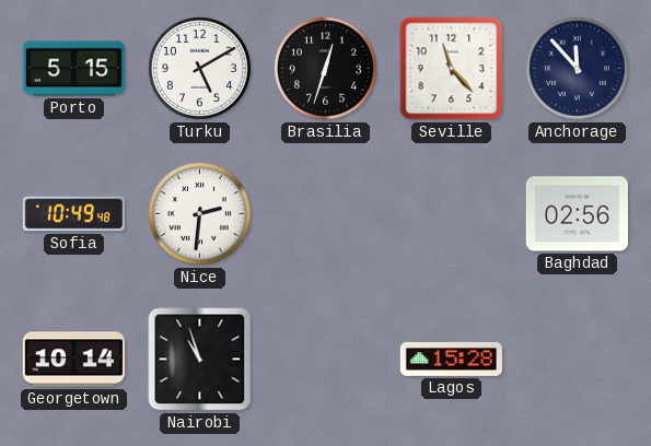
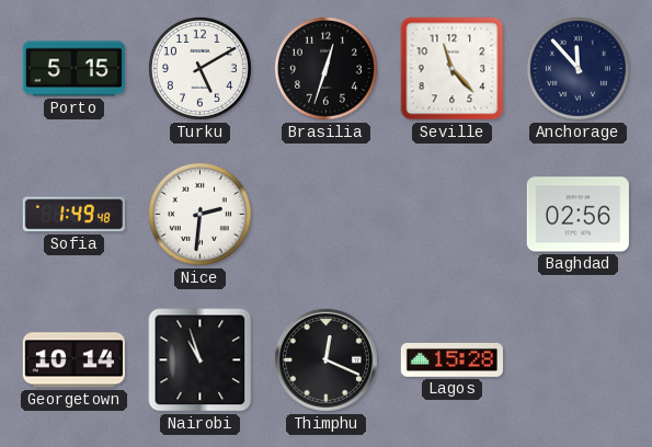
Sofia: 10:49 -> 1:49
Thimphu: none -> 12:19
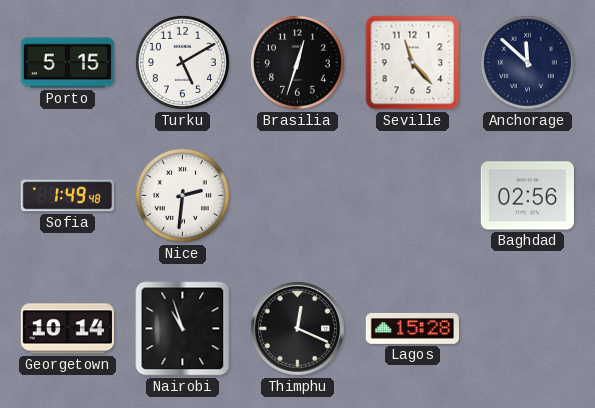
Anchorage: 11:53 -> 11:52
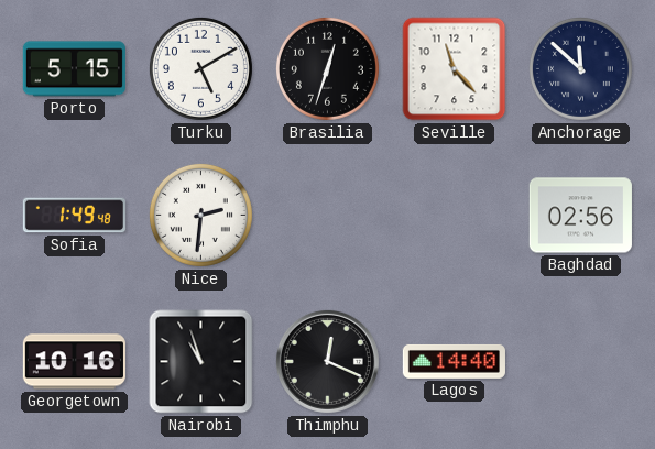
Georgetown: 10:14 -> 10:16
Lagos: 15:28 -> 14:40
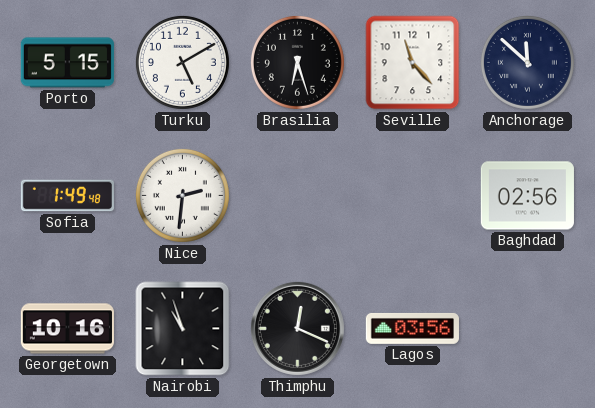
Brasilia: 12:33 -> 6:27
Lagos: 14:40 -> 03:56
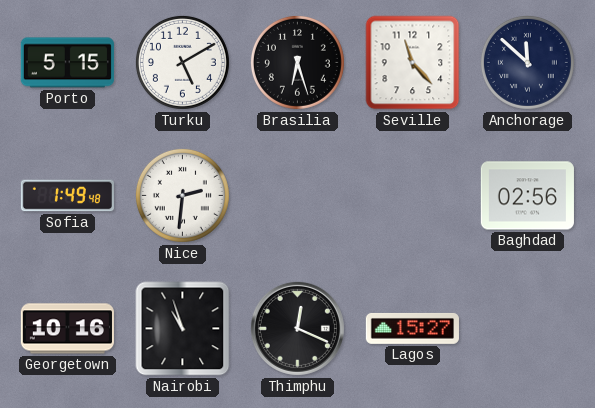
Lagos: 03:56 -> 15:27
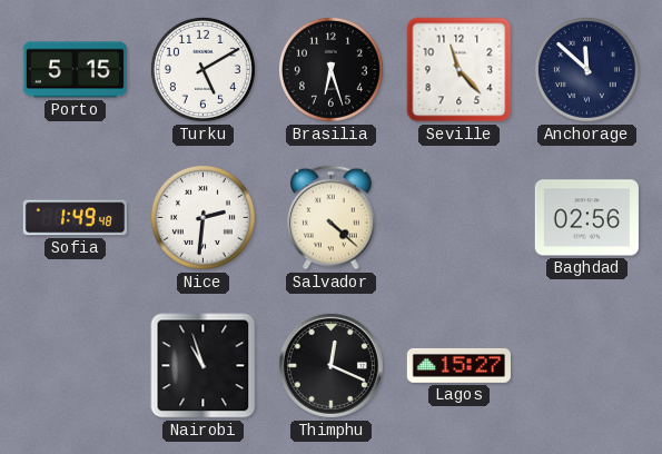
Salvador: none -> 4:22
Georgetown: 10:16 -> none
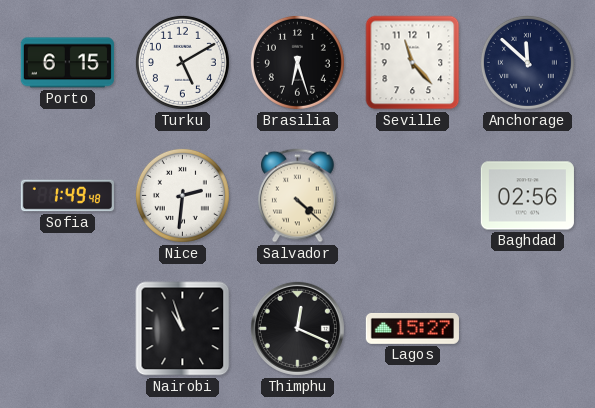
Porto: 5:15 -> 6:15
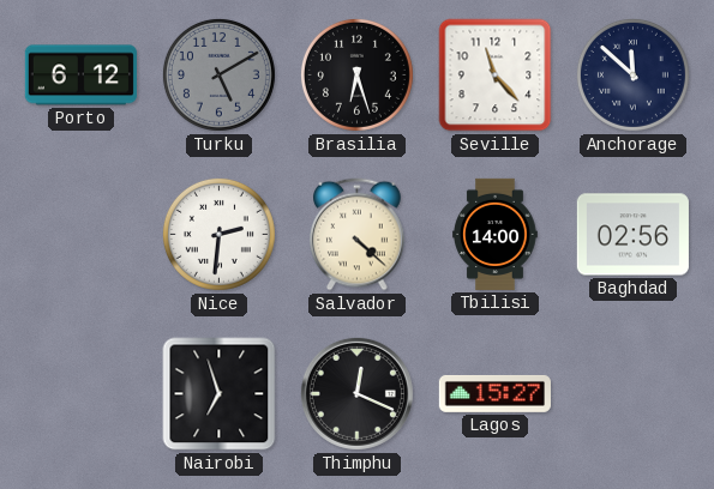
Porto: 6:15 -> 6:12
Turku dial: white -> grey
Sofia: 1:49 -> none
Tbilisi: none -> 14:00
Nairobi: 10:57 -> 6:57
